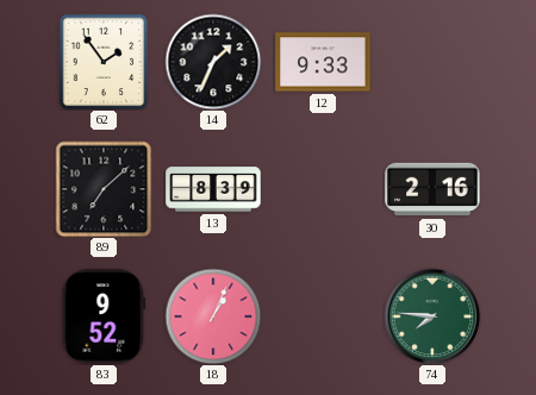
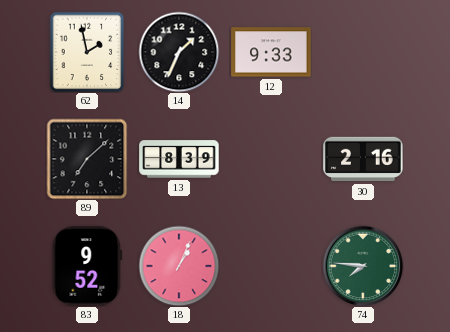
62: 1:54 -> 1:58
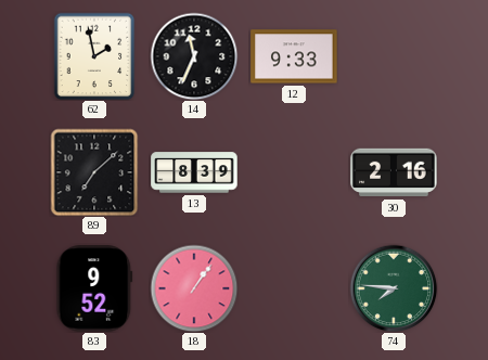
14: 1:34 -> 11:34
18: 1:04 -> 1:06
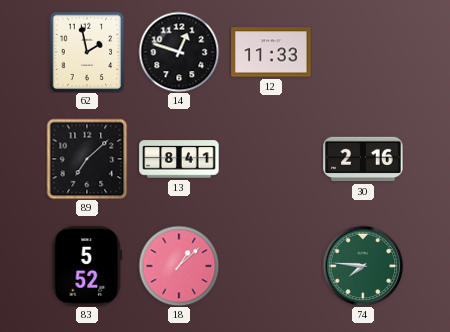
14: 11:34 -> 12:48
12: 9:33 -> 11:33
13: 8:39 -> 8:41
83: 9:52 -> 5:52
18: 1:06 -> 1:08
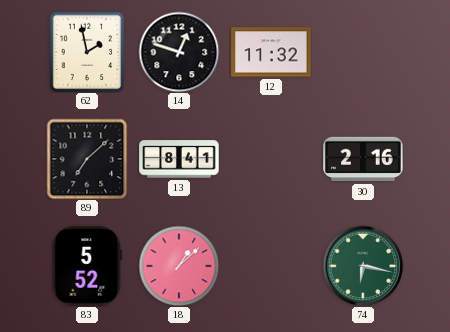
12: 11:33 -> 11:32
74: 7:46 -> 6:17
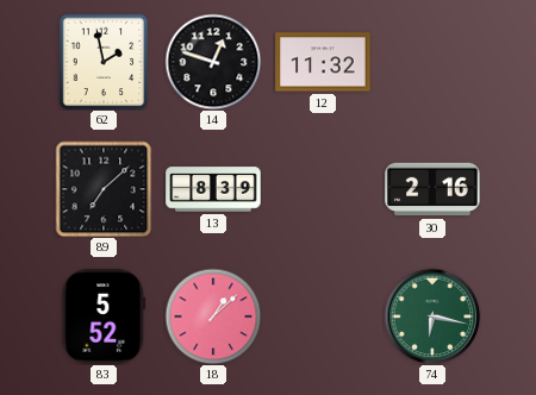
13: 8:41 -> 8:39
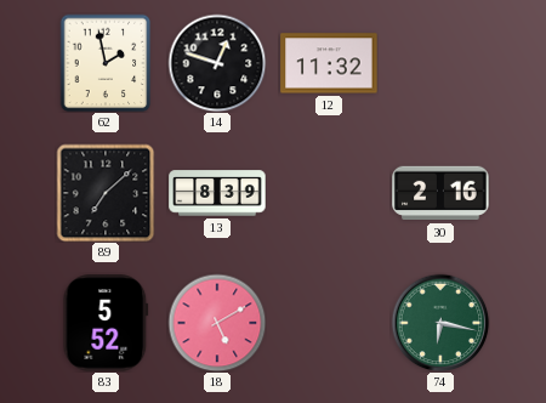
18: 1:08 -> 5:10
